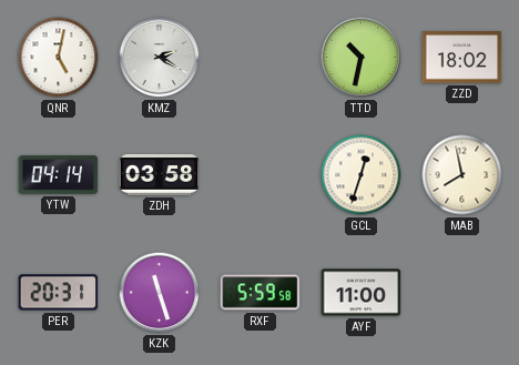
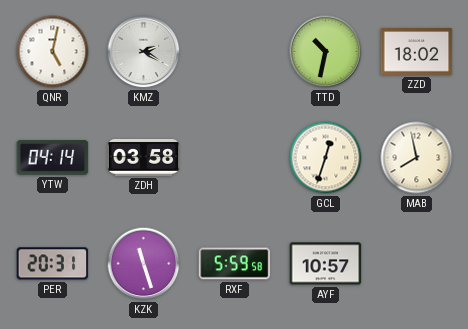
AYF: 11:00 -> 10:57
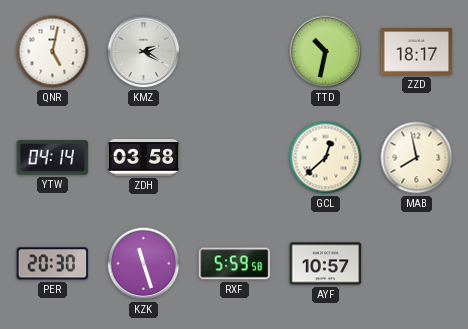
ZZD: 18:02 -> 18:17
GCL: 12:33 -> 12:38
PER: 20:31 -> 20:30
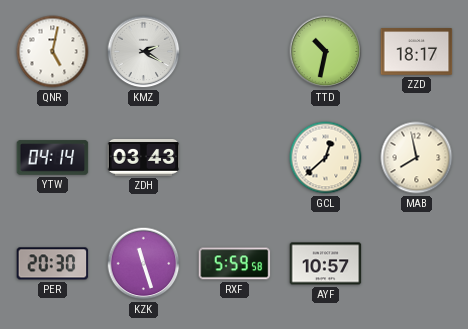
ZDH: 03:58 -> 03:43
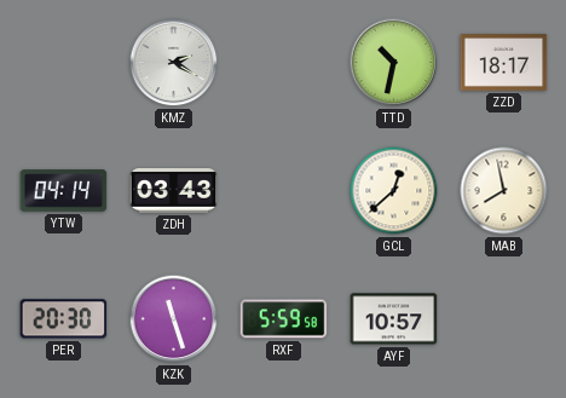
QNR: 5:02 -> none
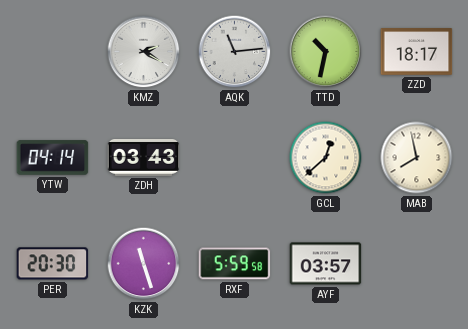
AQK: none -> 11:14
AYF: 10:57 -> 03:57
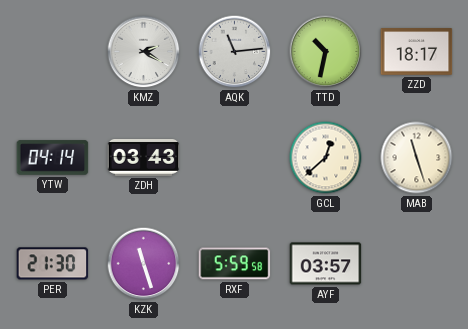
MAB: 7:58 -> 11:27
PER: 20:30 -> 21:30
